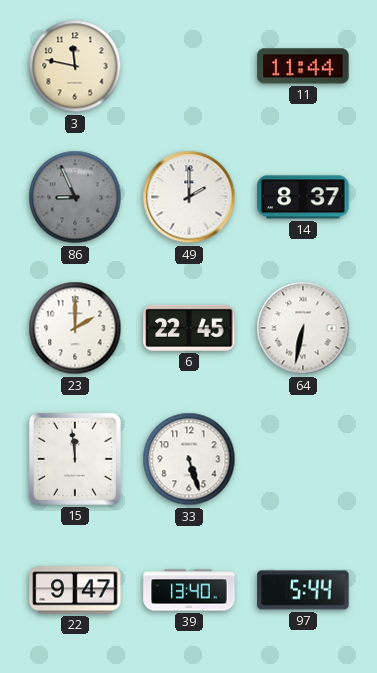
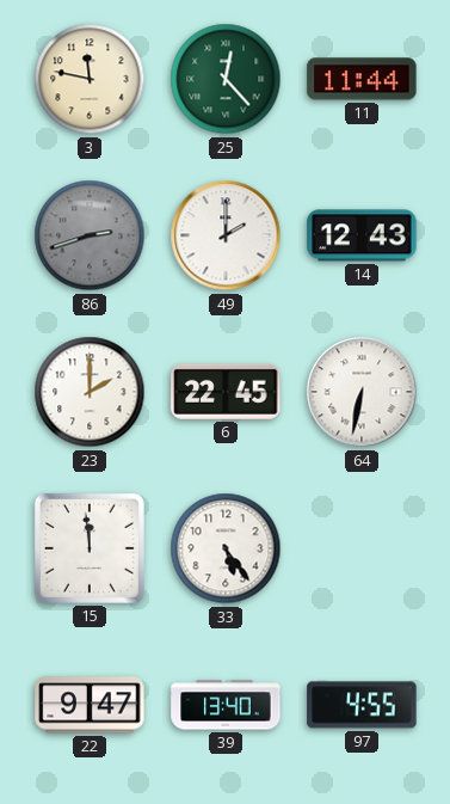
25: none -> 12:23
86: 8:56 -> 2:42
14: 8:37 -> 12:43
33: 5:27 -> 5:24
97: 5:44 -> 4:55
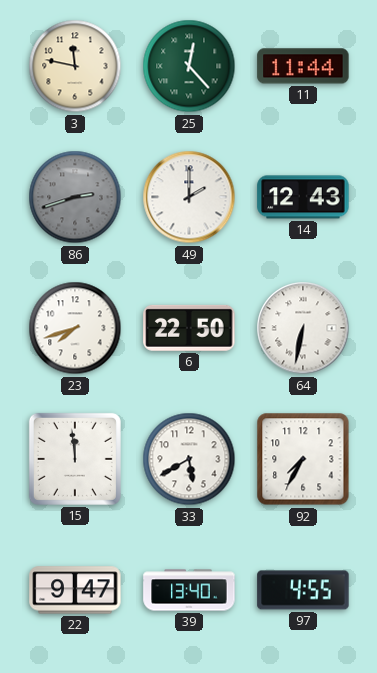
23: 2:00 -> 7:42
6: 22:45 -> 22:50
33: 5:24 -> 5:40
92: none -> 7:35
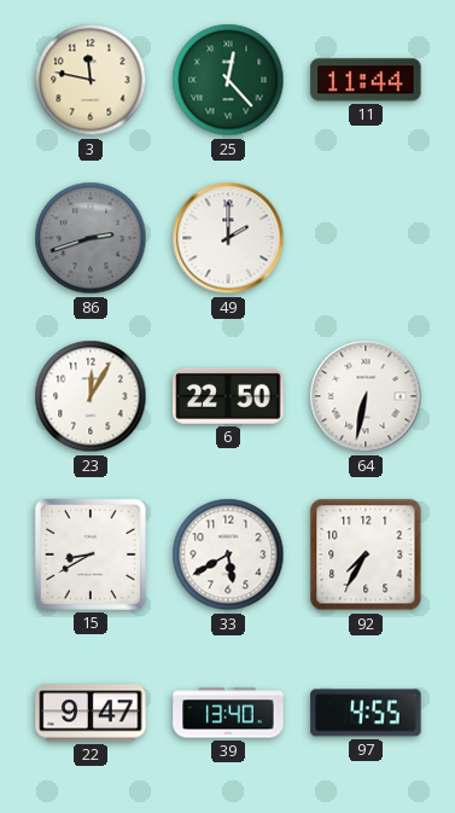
14: 12:43 -> none
23: 7:42 -> 12:05
15: 11:59 -> 8:40
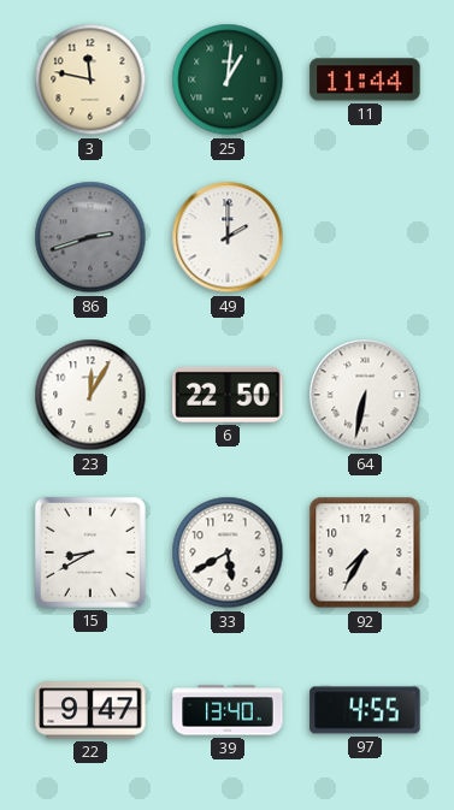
25: 12:23 -> 1:01
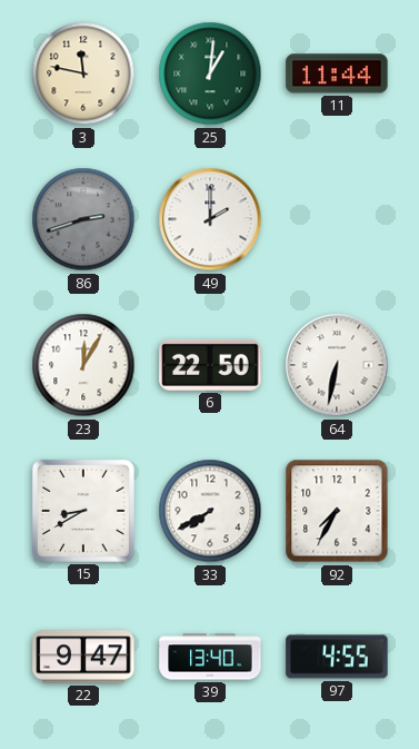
33: 5:40 -> 7:40
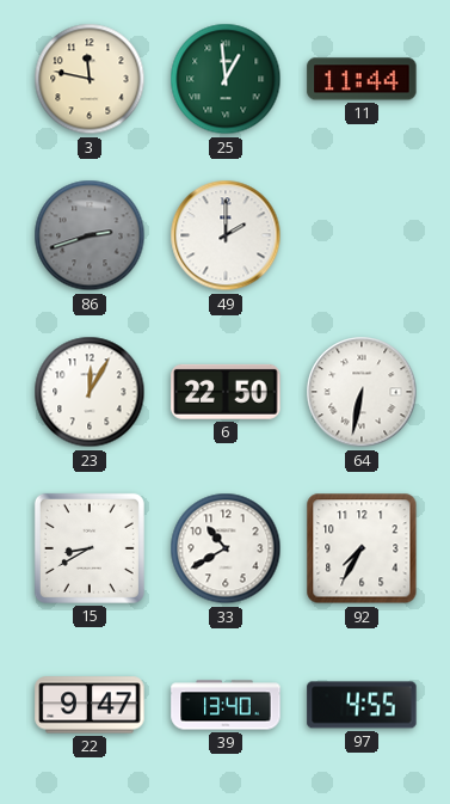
25: 1:01 -> 12:59
33: 7:40 -> 10:40
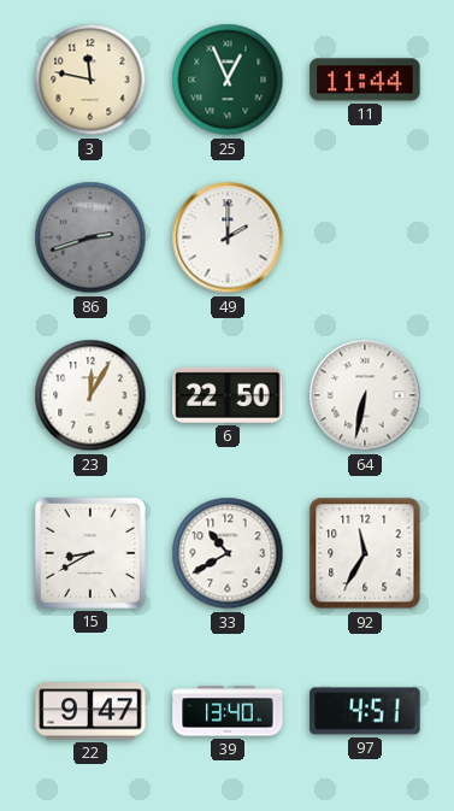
25: 12:59 -> 12:56
92: 7:35 -> 11:35
97: 4:55 -> 4:51
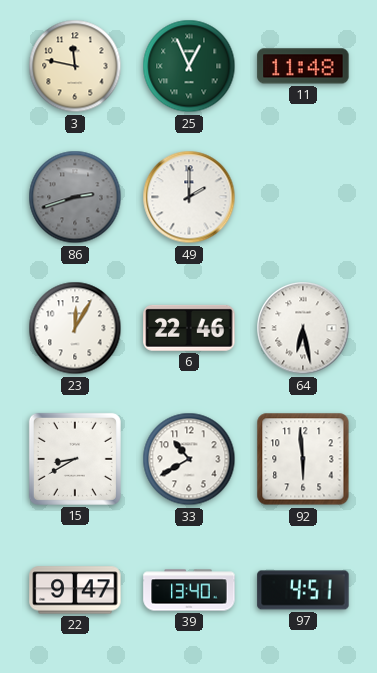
11: 11:44 -> 11:48
6: 22:50 -> 22:46
64: 6:32 -> 6:28
92: 11:35 -> 5:59
